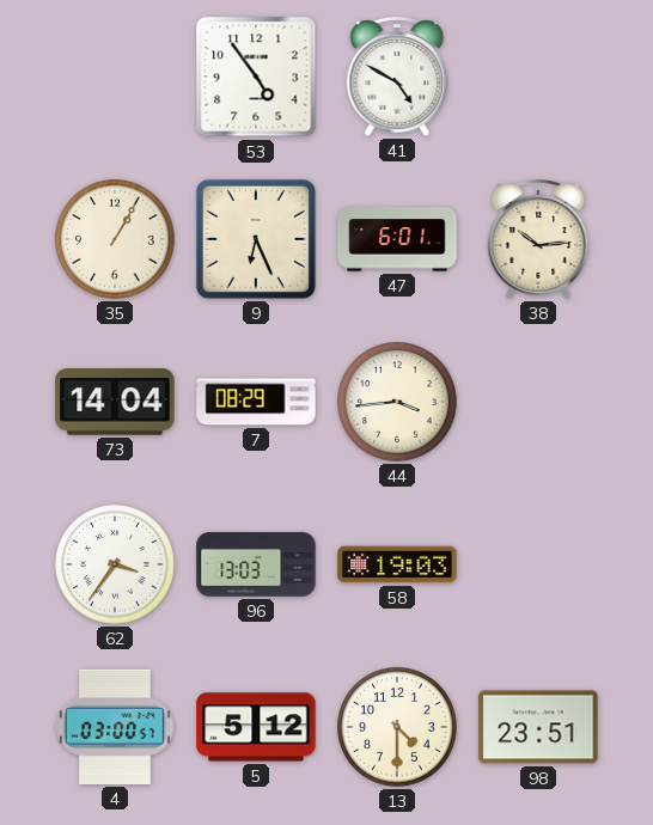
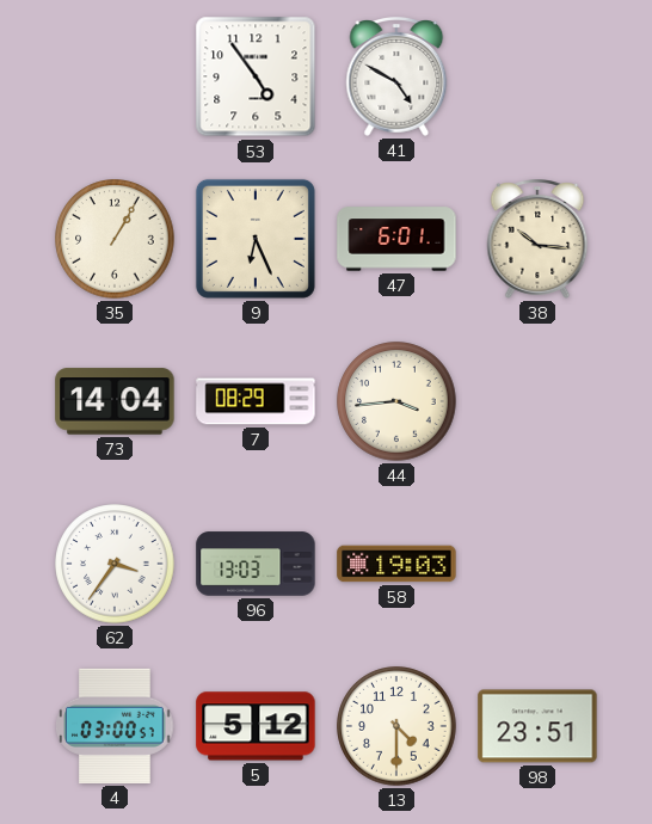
38: 10:14 -> 10:16
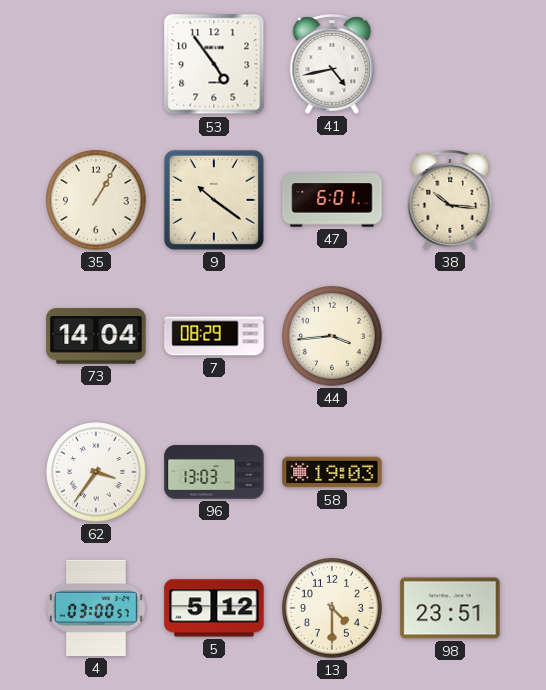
41: 4:50 -> 4:43
9: 6:26 -> 10:21
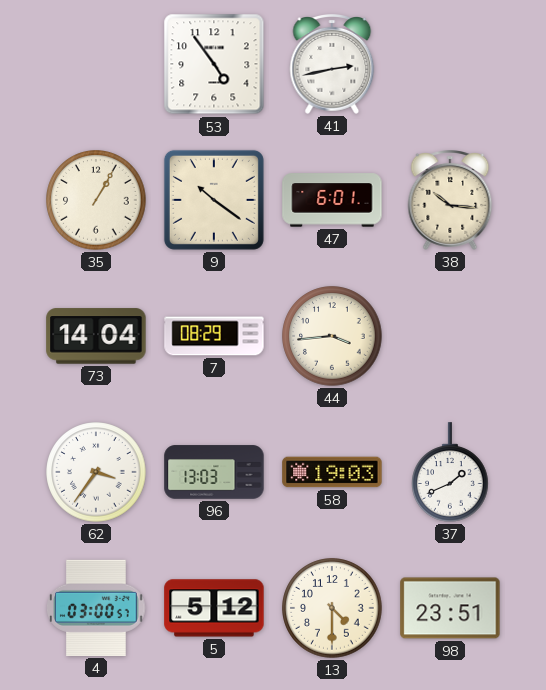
41: 4:43 -> 2:43
37: none -> 1:41
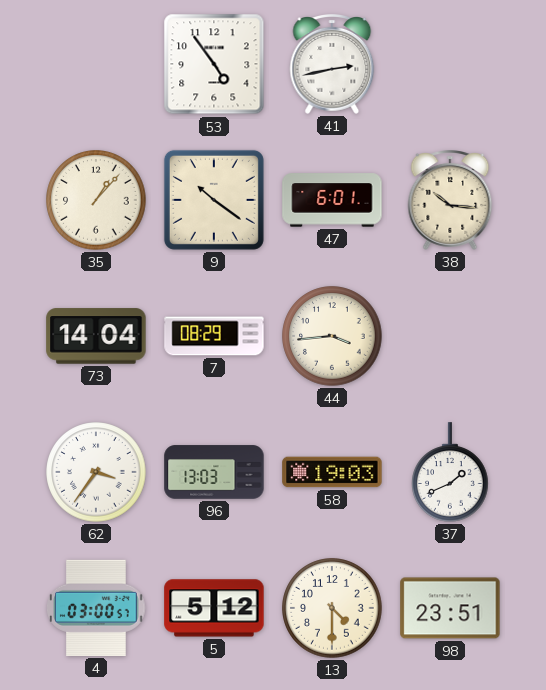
35: 1:05 -> 1:07
